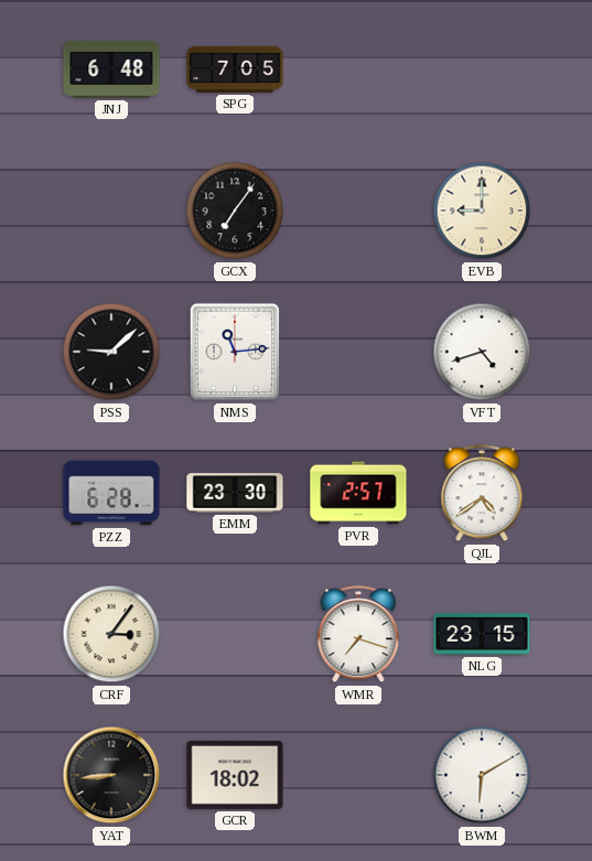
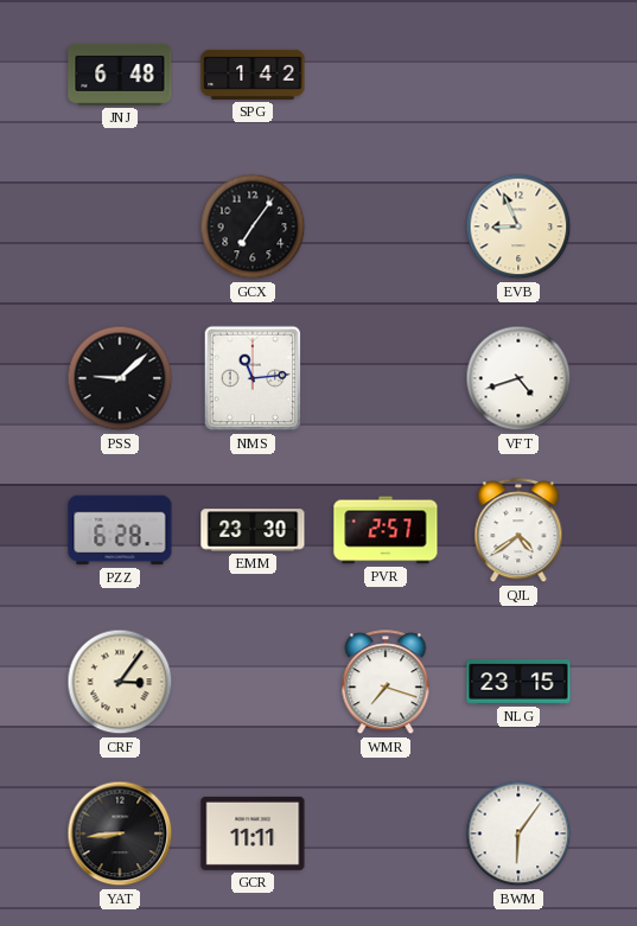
SPG: 7:05 -> 1:42
EVB: 9:00 -> 8:56
GCR: 18:02 -> 11:11
BWM: 6:10 -> 6:06
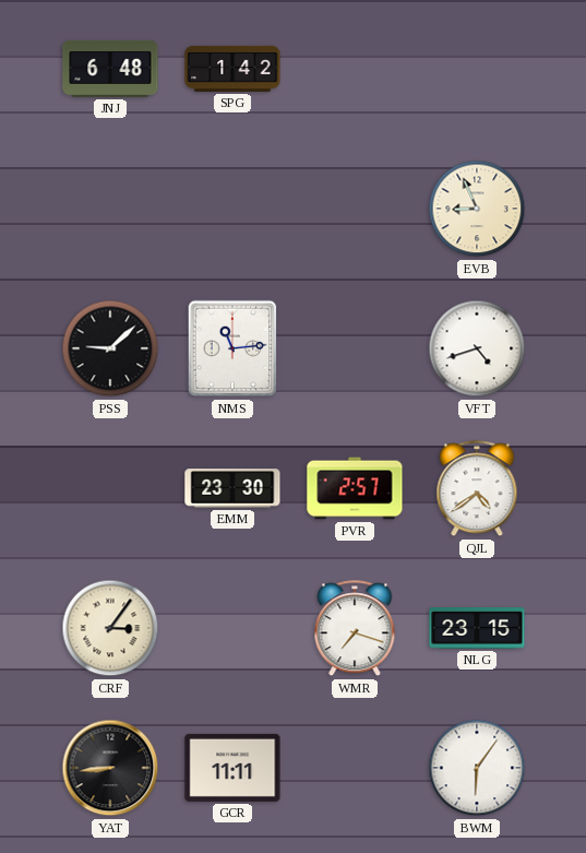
GCX: 7:06 -> none
PZZ: 6:28 -> none
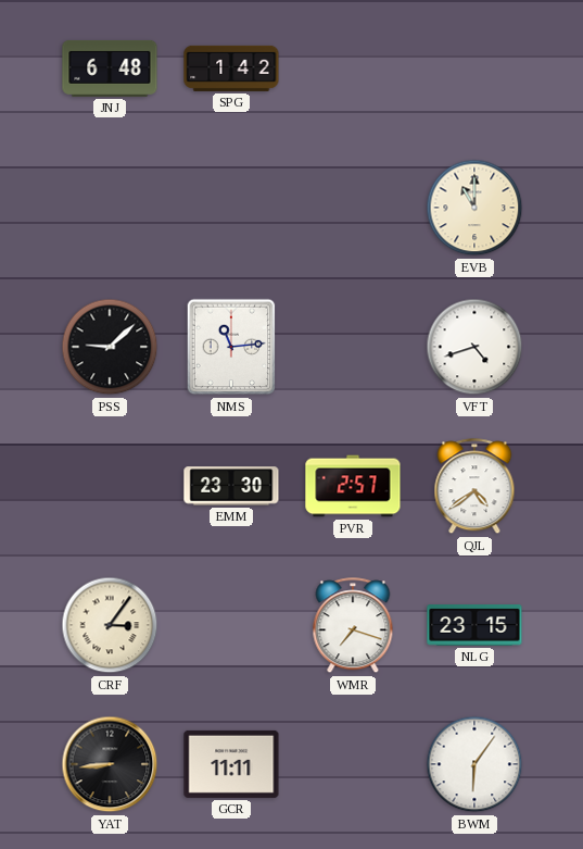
EVB: 8:56 -> 11:00
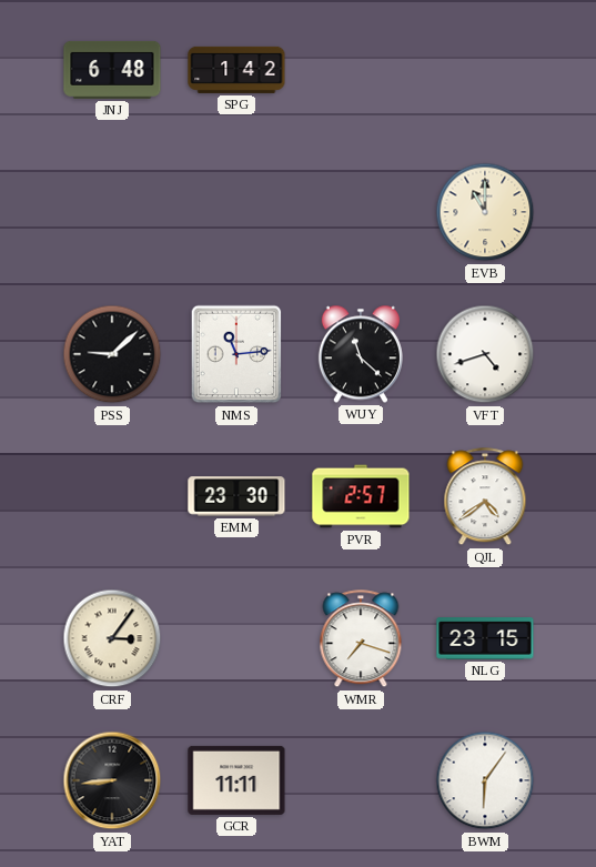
WUY: none -> 11:22
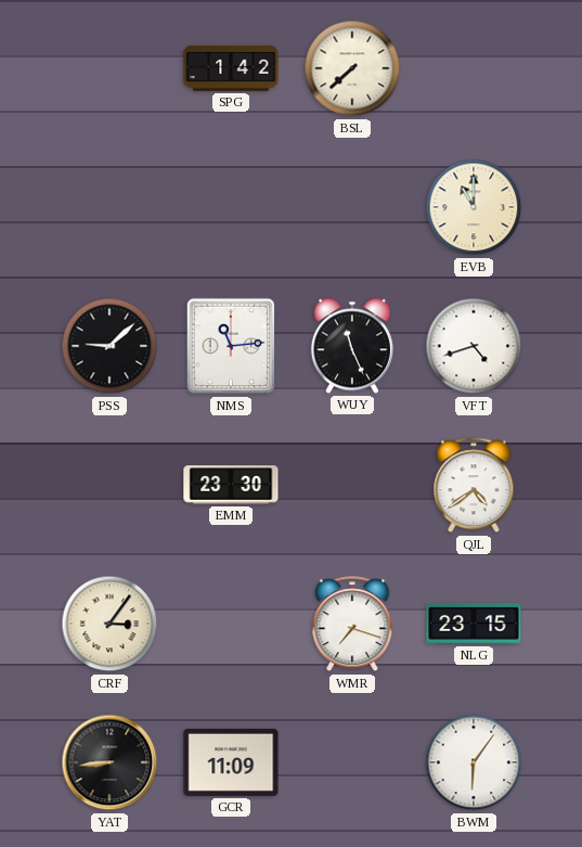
JNJ: 6:48 -> none
BSL: none -> 7:38
WUY: 11:22 -> 11:26
PVR: 2:57 -> none
GCR: 11:11 -> 11:09
